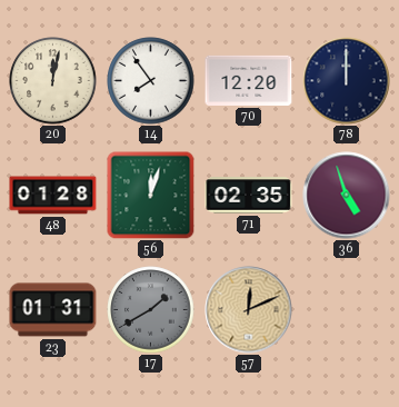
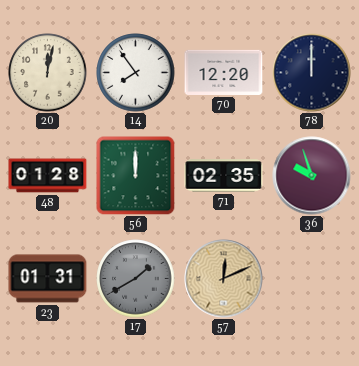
56: 12:03 -> 12:00
36: 4:57 -> 9:57
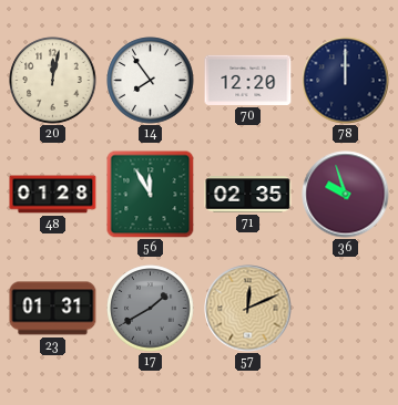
56: 12:00 -> 11:55
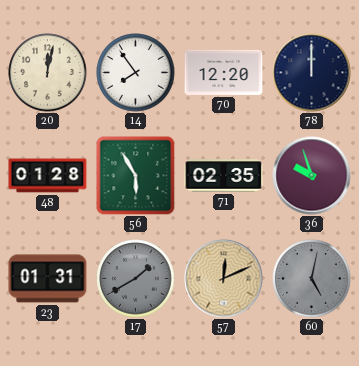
56: 11:55 -> 5:55
60: none -> 5:02
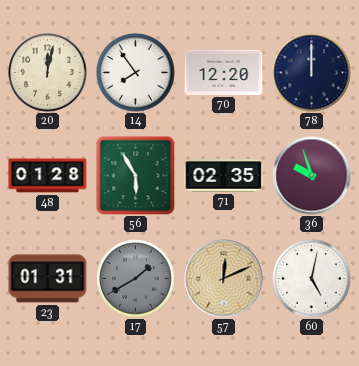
60 dial: grey -> white
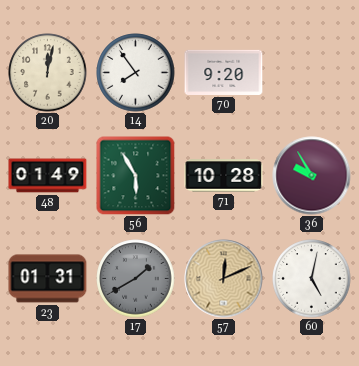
70: 12:20 -> 9:20
78: 12:00 -> none
48: 01:28 -> 01:49
71: 02:35 -> 10:28
36: 9:57 -> 9:55
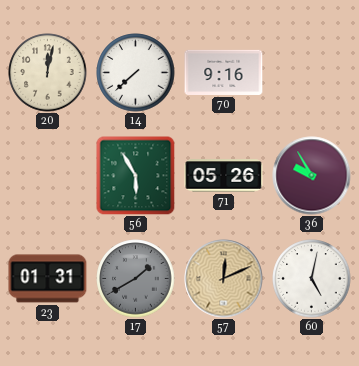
14: 7:54 -> 7:38
70: 9:20 -> 9:16
48: 01:49 -> none
71: 10:28 -> 05:26
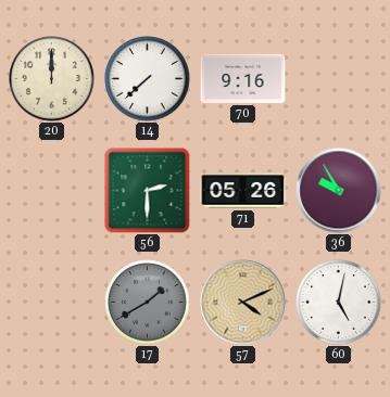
20: 12:02 -> 12:00
56: 5:55 -> 2:30
23: 01:31 -> none
57: 12:11 -> 4:11
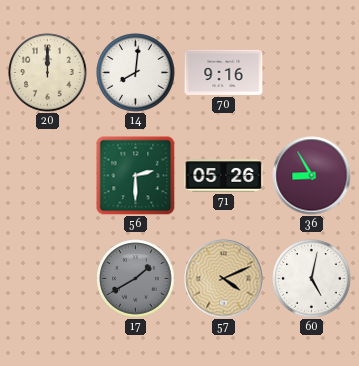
14: 7:38 -> 8:01
36: 9:55 -> 8:55
